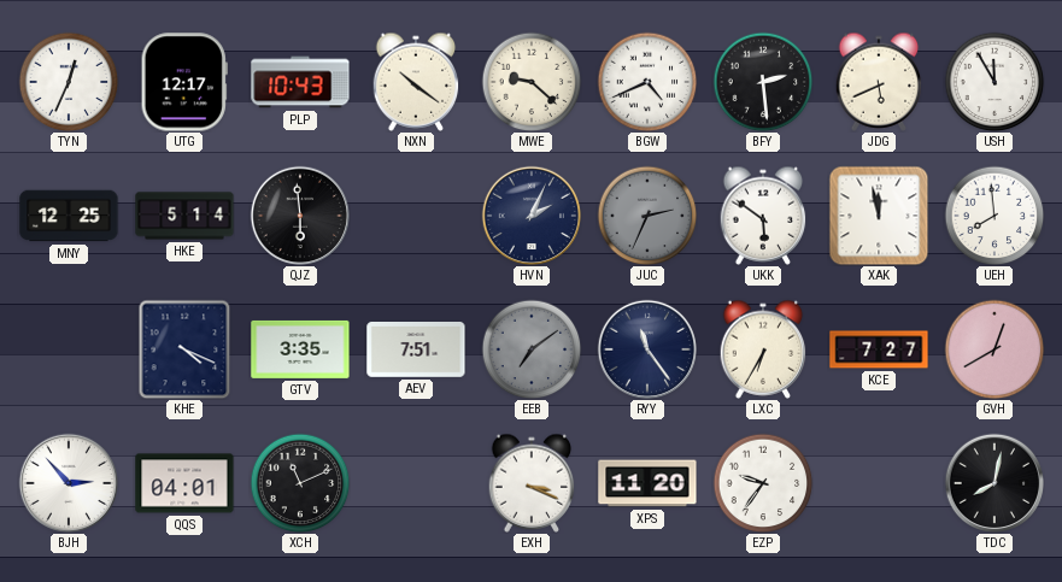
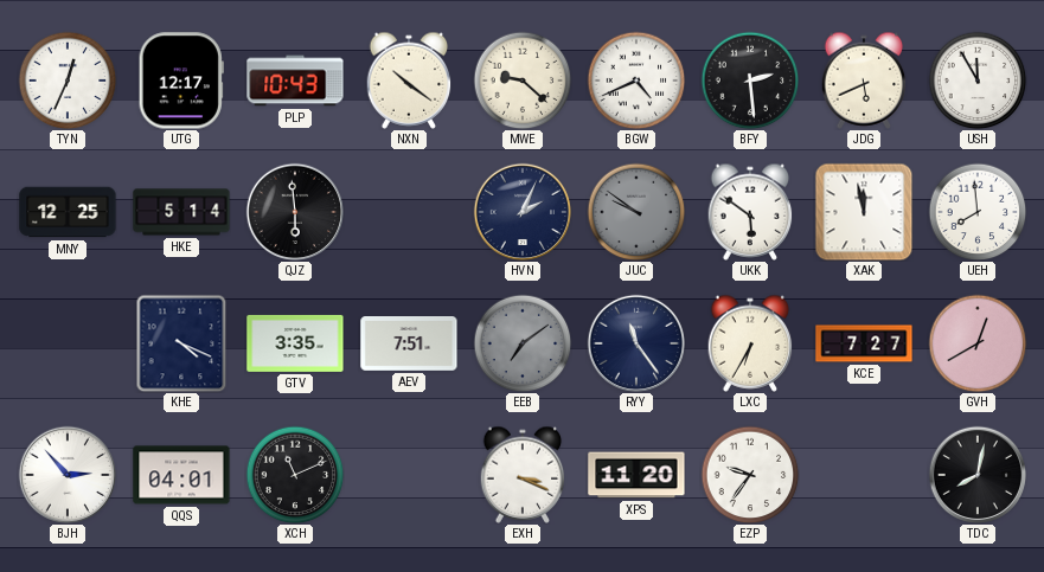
JUC: 2:34 -> 9:51
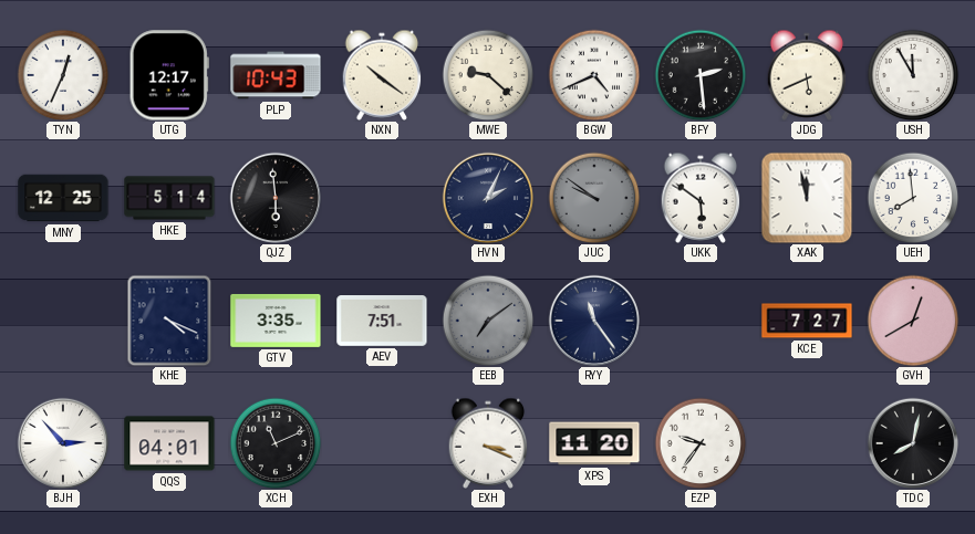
LXC: 6:35 -> none
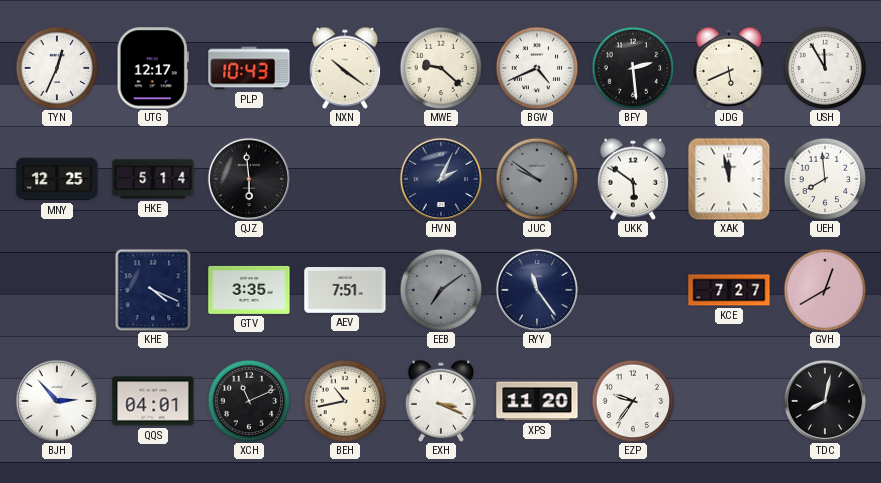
BEH: none -> 10:43
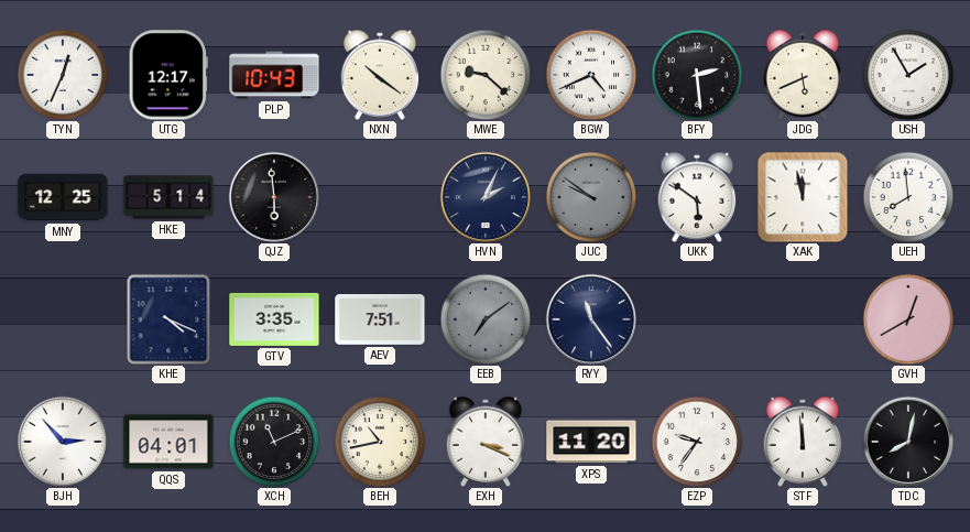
USH: 11:55 -> 1:55
KCE: 7:27 -> none
STF: none -> 11:59
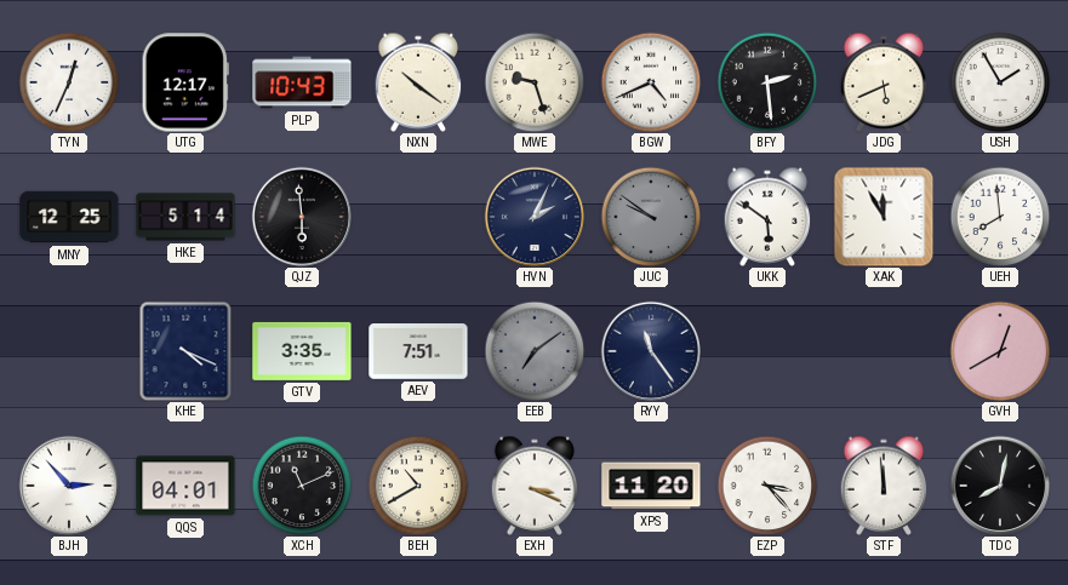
MWE: 9:22 -> 9:27
XAK: 11:58 -> 11:55
BEH: 10:43 -> 10:40
EZP: 9:36 -> 3:23
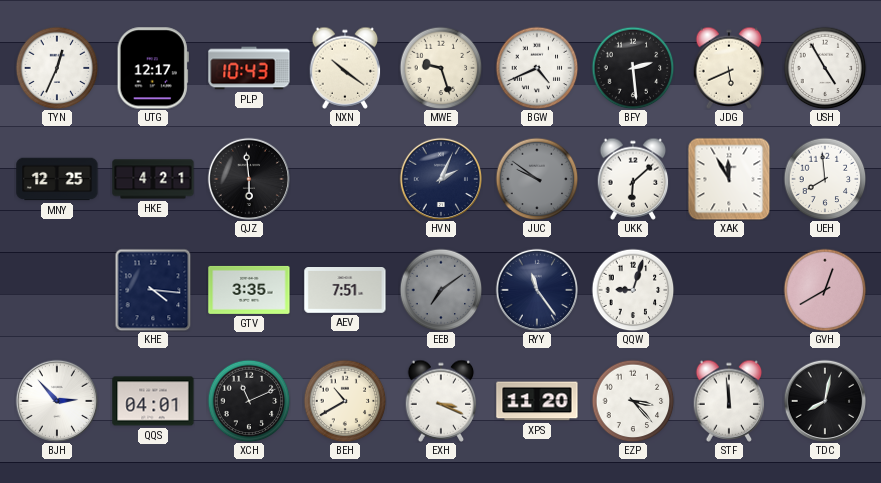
USH: 1:55 -> 4:55
HKE: 5:14 -> 4:21
UKK: 5:51 -> 6:08
KHE: 4:19 -> 4:16
QQW: none -> 9:03
